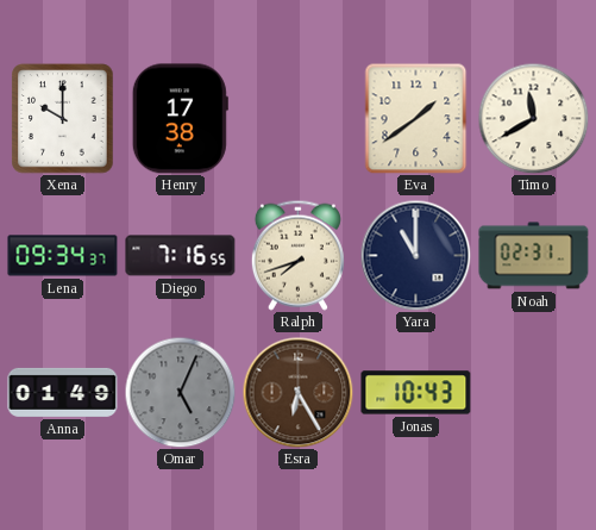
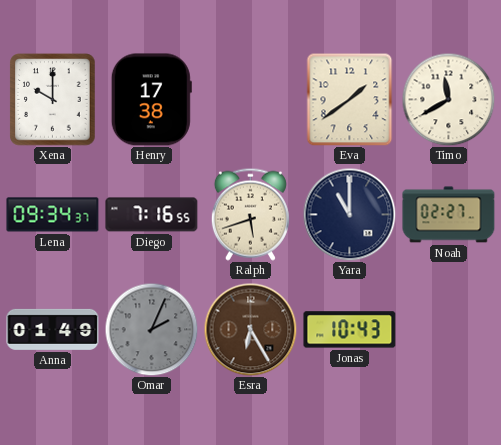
Ralph: 7:42 -> 5:42
Noah: 02:31 -> 02:27
Omar: 5:04 -> 2:04
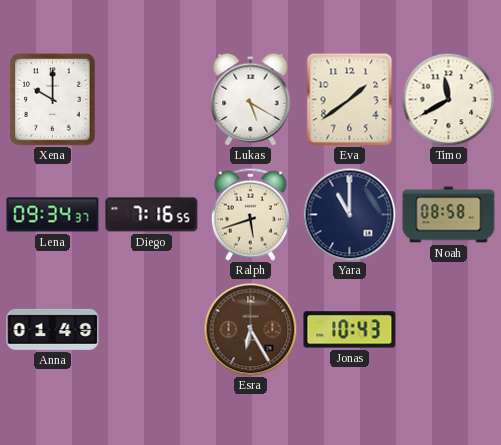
Henry: 17:38 -> none
Lukas: none -> 5:20
Noah: 02:27 -> 08:58
Omar: 2:04 -> none
